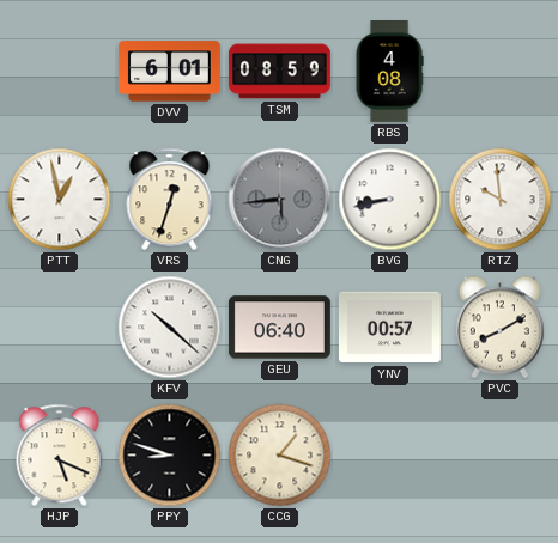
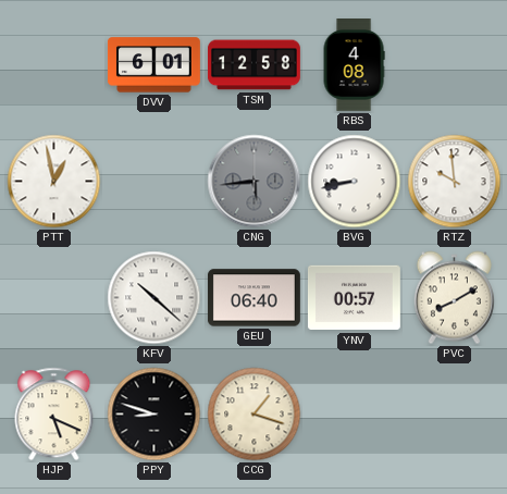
TSM: 08:59 -> 12:58
VRS: 12:33 -> none
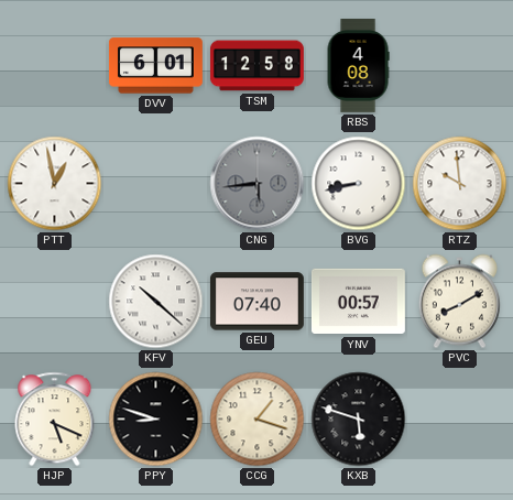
GEU: 06:40 -> 07:40
KXB: none -> 5:48
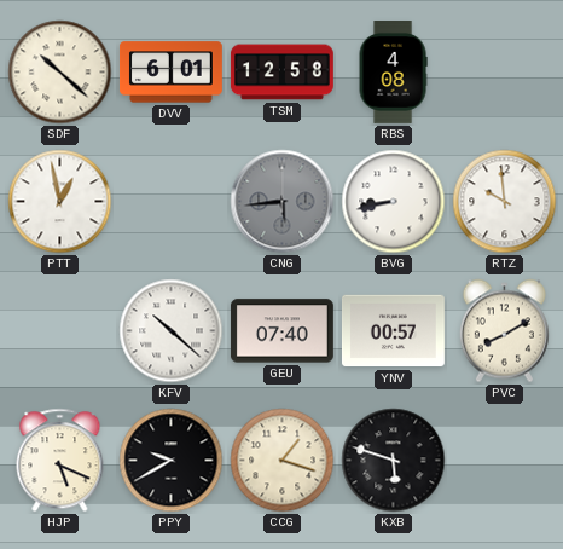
SDF: none -> 10:22
PPY: 8:48 -> 9:40
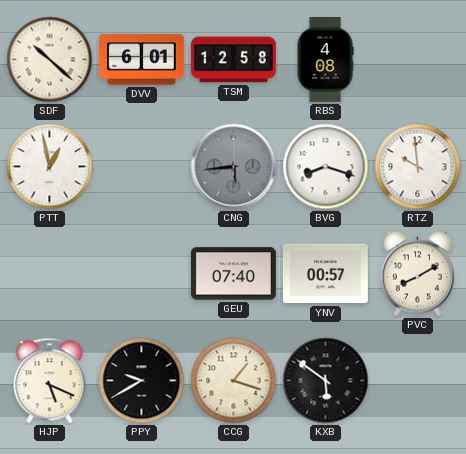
BVG: 8:43 -> 8:18
KFV: 10:22 -> none
KXB: 5:48 -> 5:51
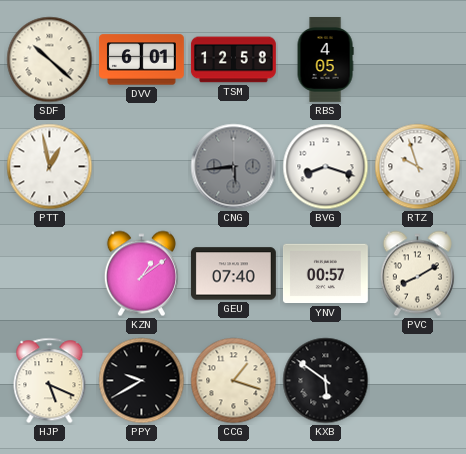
RBS: 4:08 -> 4:05
RTZ: 9:59 -> 9:57
KZN: none -> 1:09
